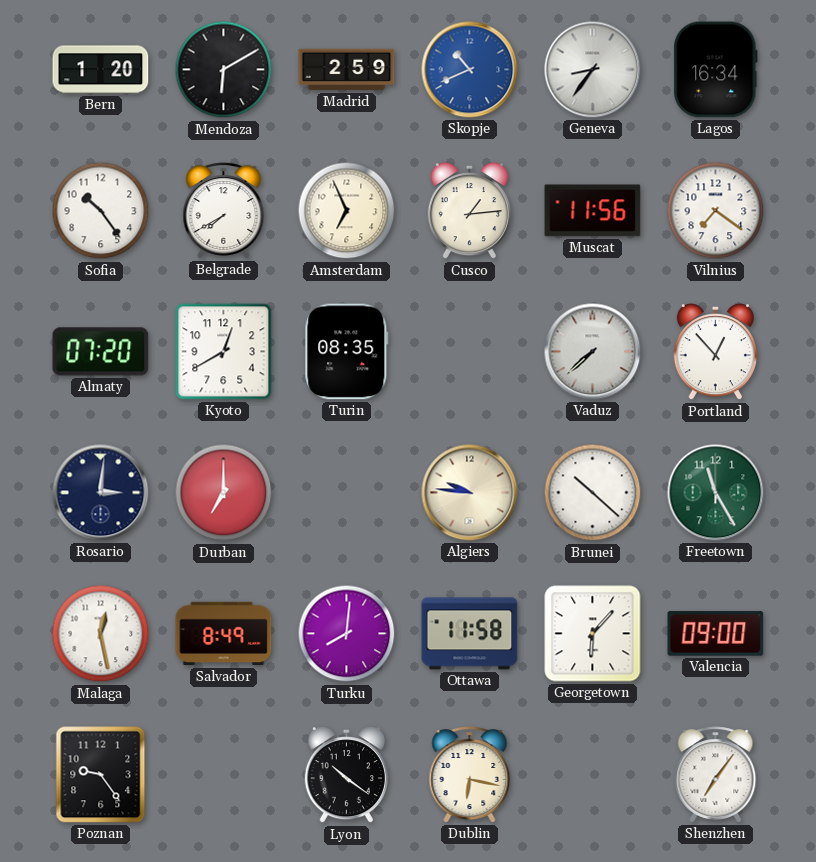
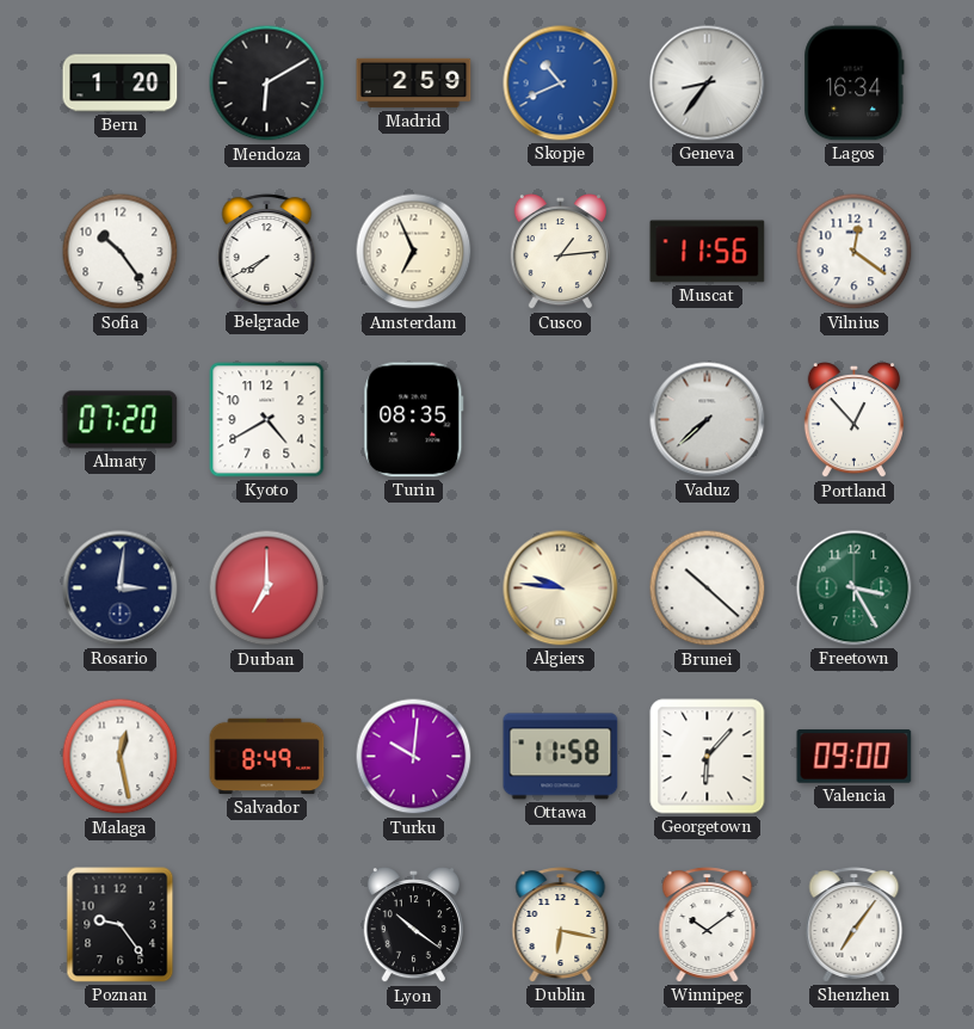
Vilnius: 7:21 -> 12:21
Kyoto: 12:40 -> 4:40
Freetown: 11:25 -> 3:25
Turku: 8:01 -> 10:01
Winnipeg: none -> 10:09
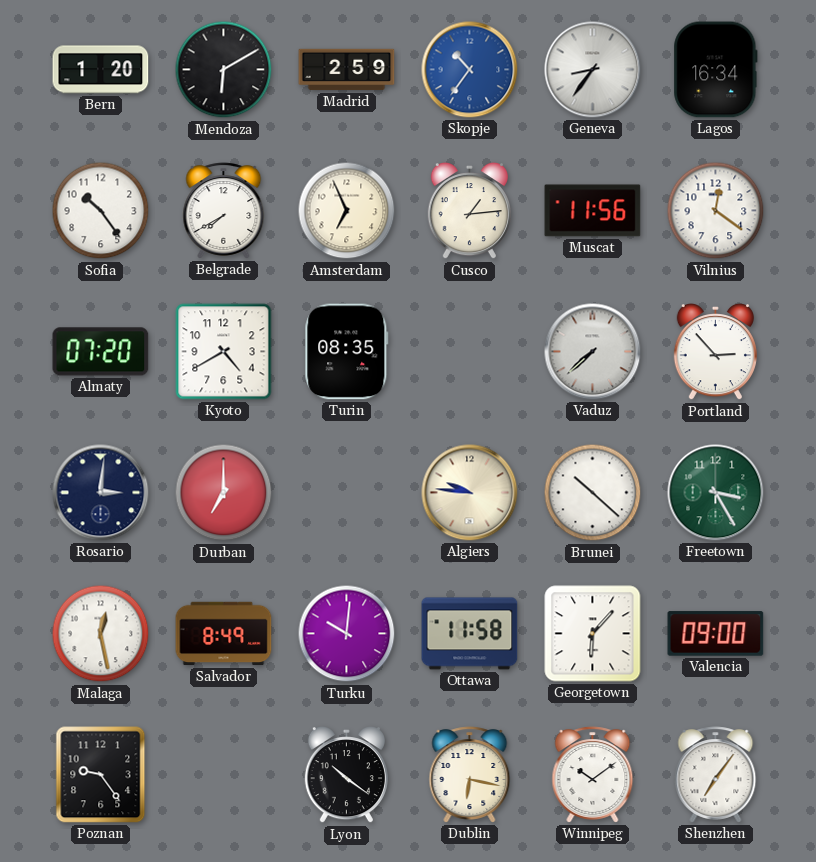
Skopje: 10:41 -> 10:36
Portland: 12:53 -> 2:53
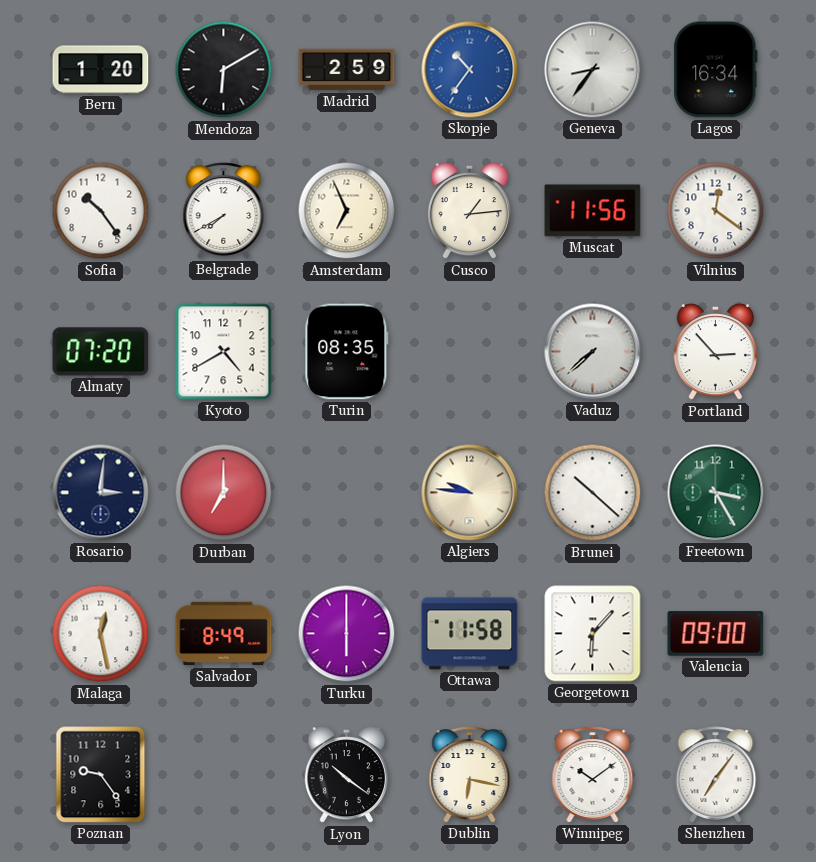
Turku: 10:01 -> 6:00
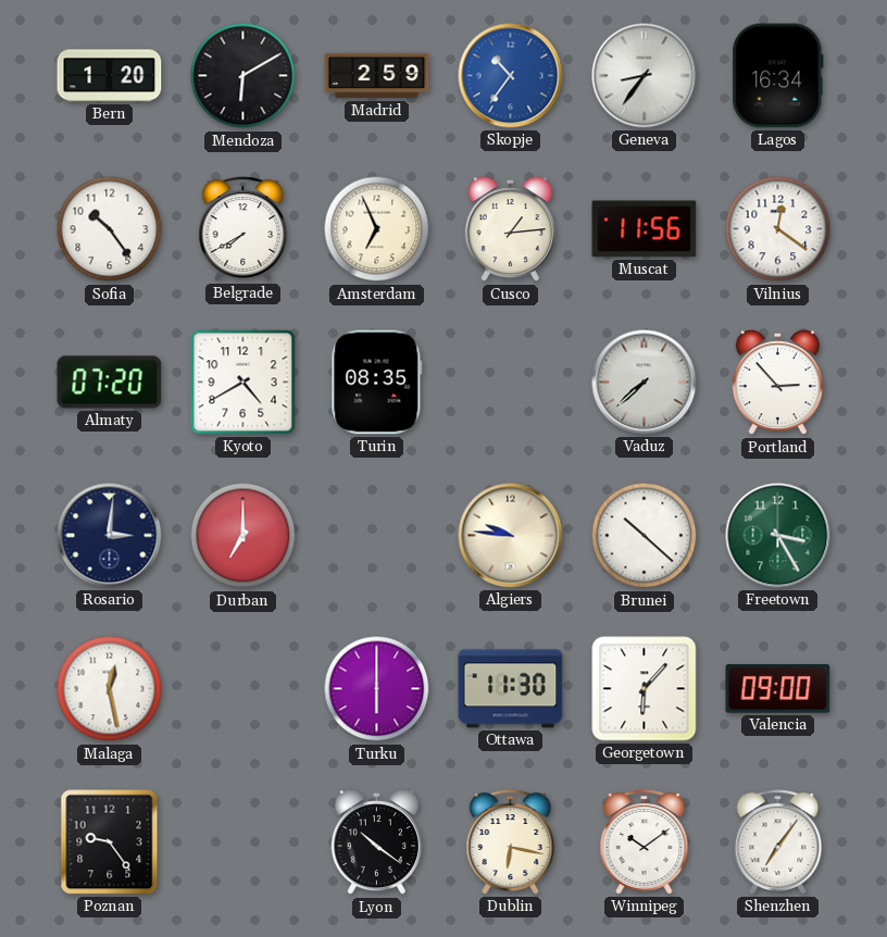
Salvador: 8:49 -> none
Ottawa: 11:58 -> 11:30
